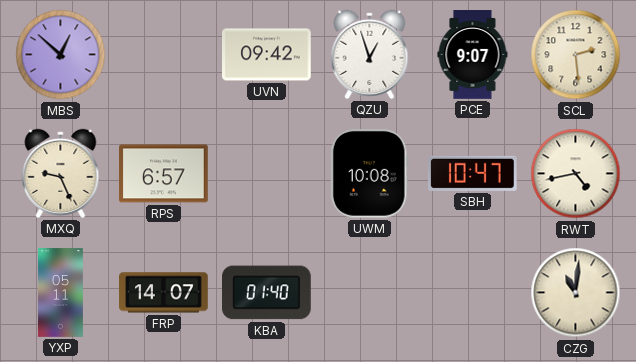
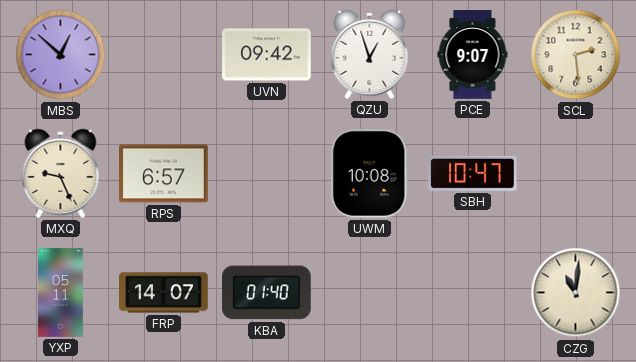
RWT: 4:43 -> none
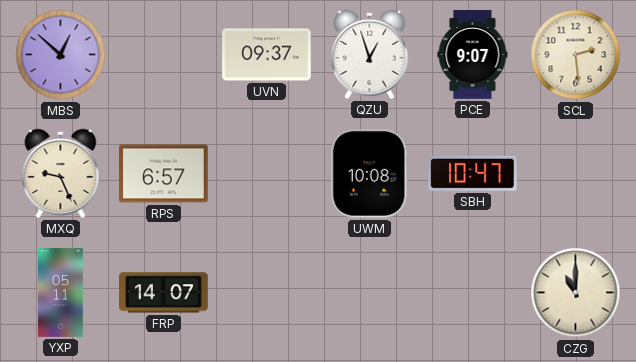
UVN: 09:42 -> 09:37
KBA: 01:40 -> none
CZG: 11:01 -> 11:00
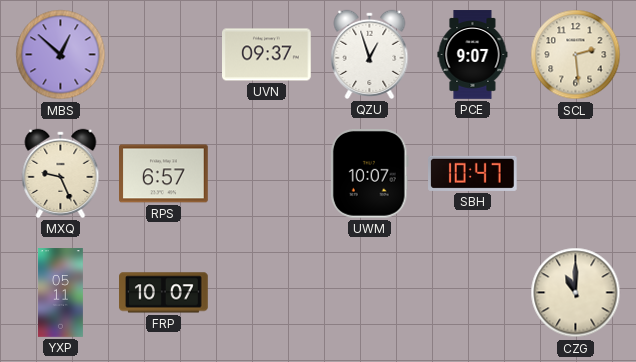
UWM: 10:08 -> 10:07
FRP: 14:07 -> 10:07
